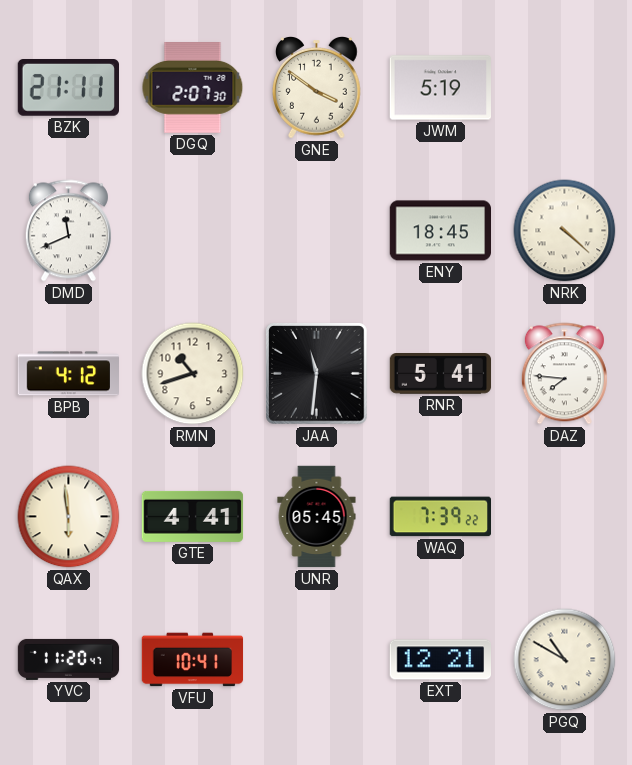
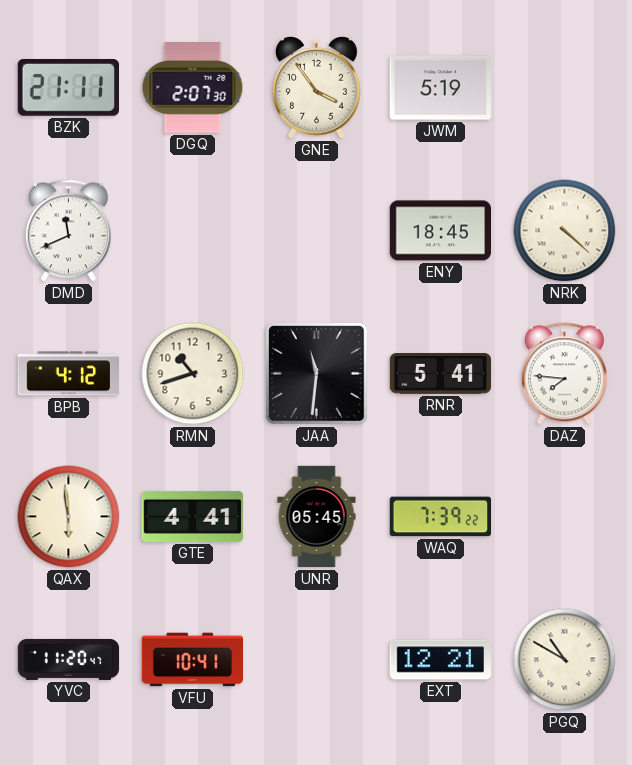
GNE: 3:51 -> 3:54
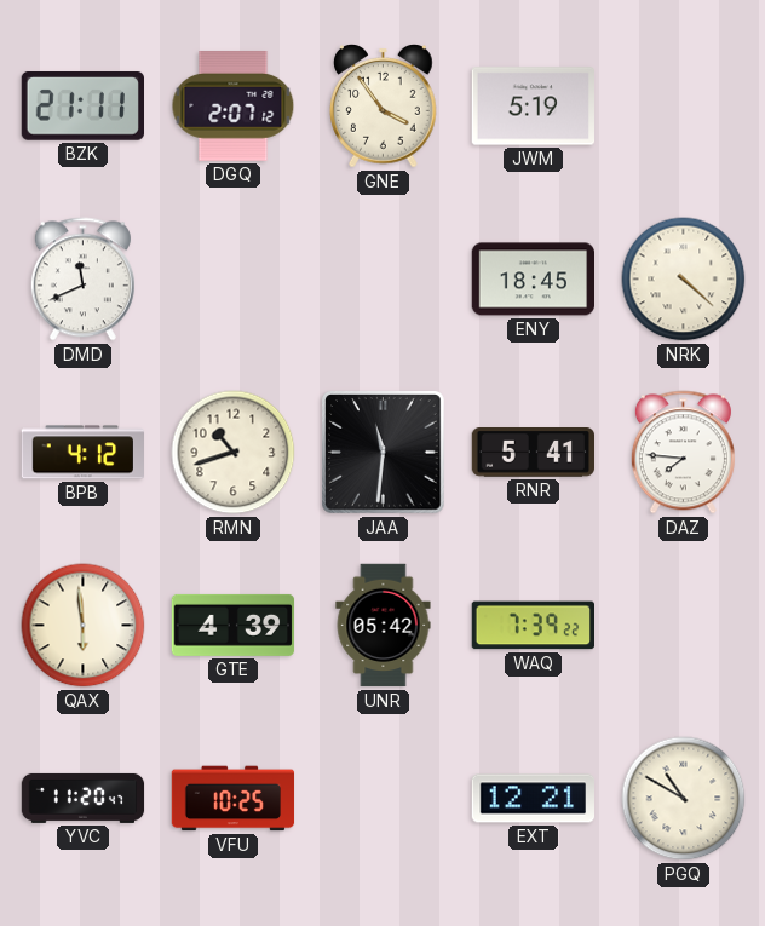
DGQ: 2:07:30 -> 2:07:12
GTE: 4:41 -> 4:39
UNR: 05:45 -> 05:42
VFU: 10:41 -> 10:25
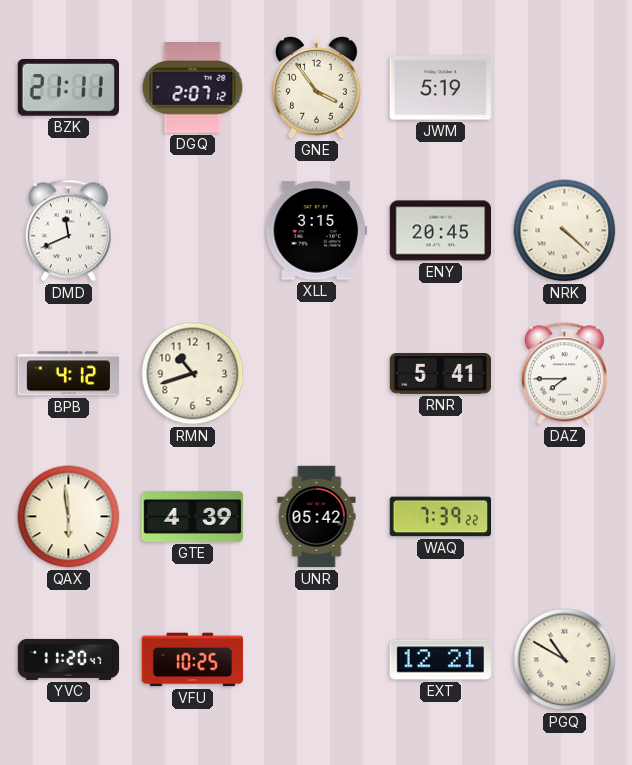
XLL: none -> 3:15
ENY: 18:45 -> 20:45
JAA: 11:31 -> none
DAZ: 7:46 -> 7:45
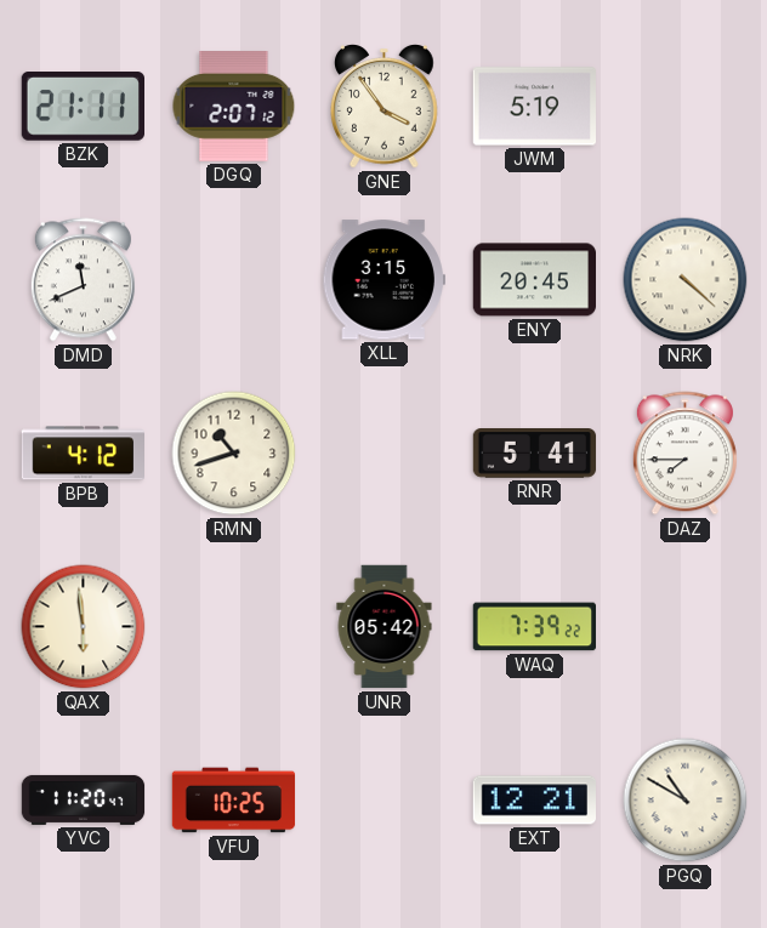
GTE: 4:39 -> none
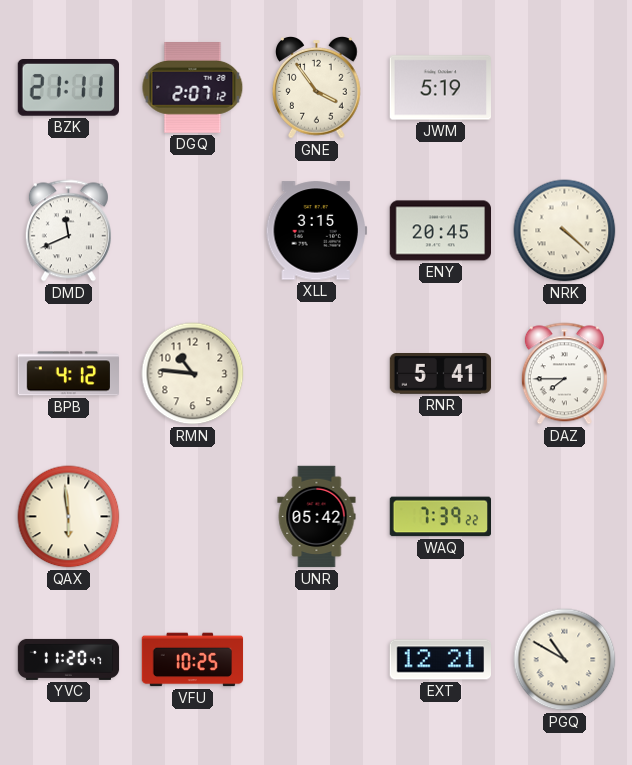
RMN: 10:42 -> 10:46
